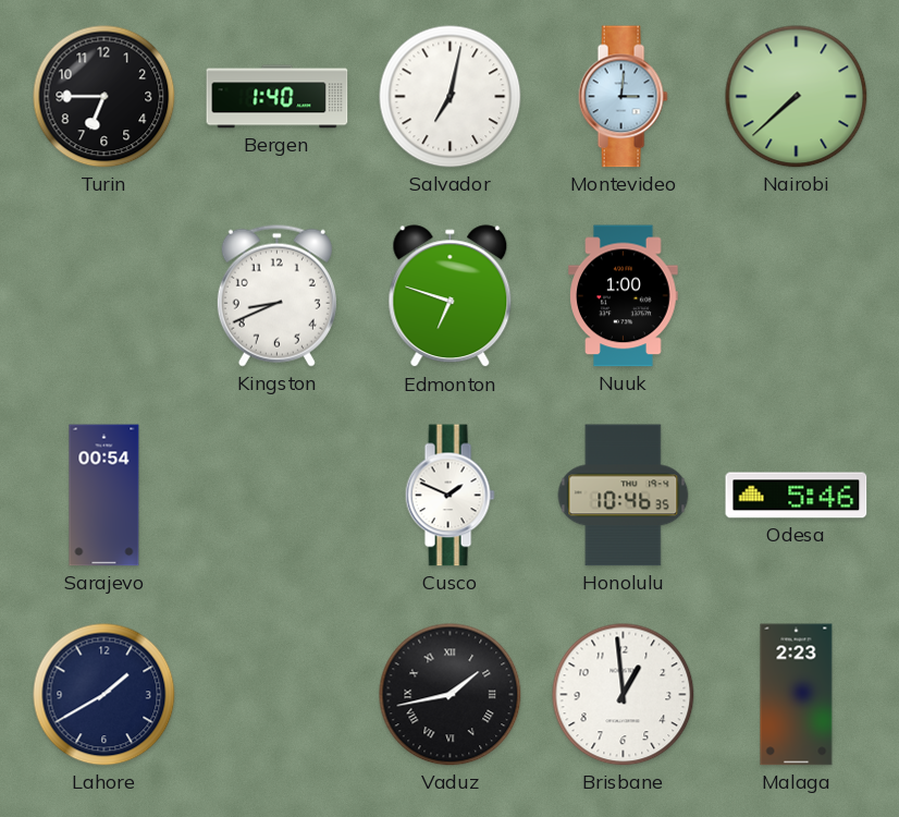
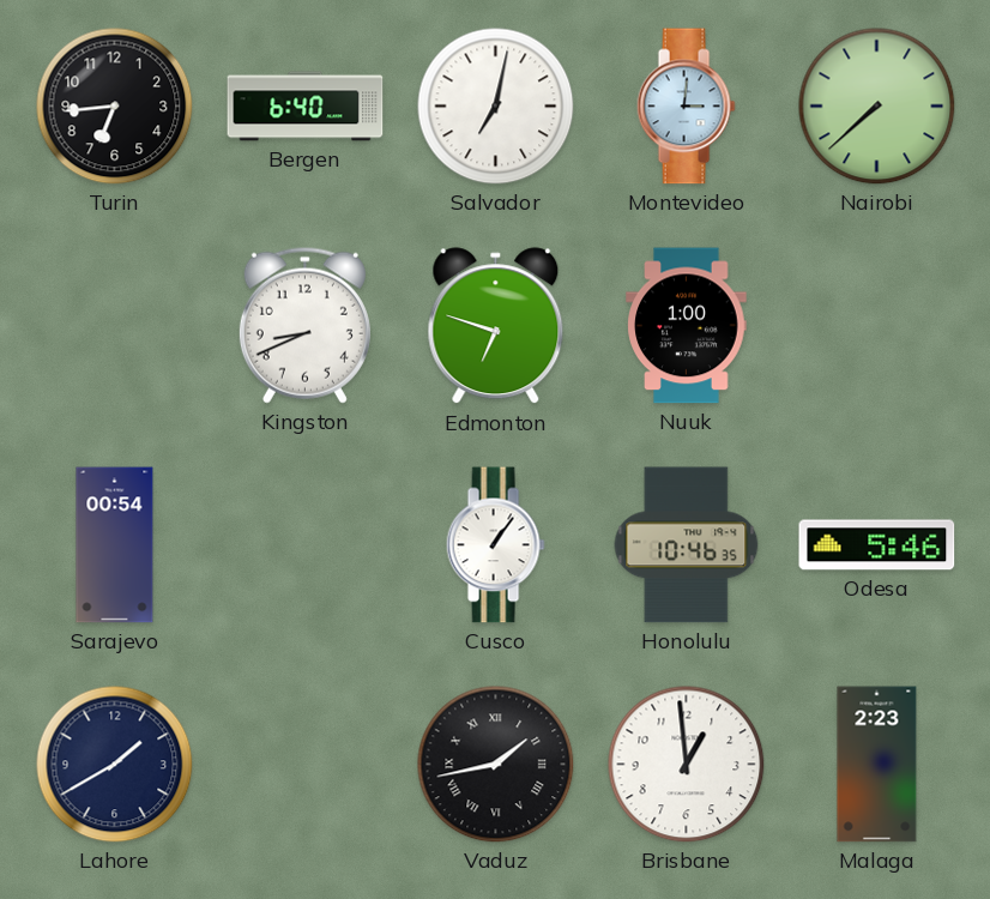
Turin: 6:45 -> 6:44
Bergen: 1:40 -> 6:40
Cusco: 1:49 -> 1:06
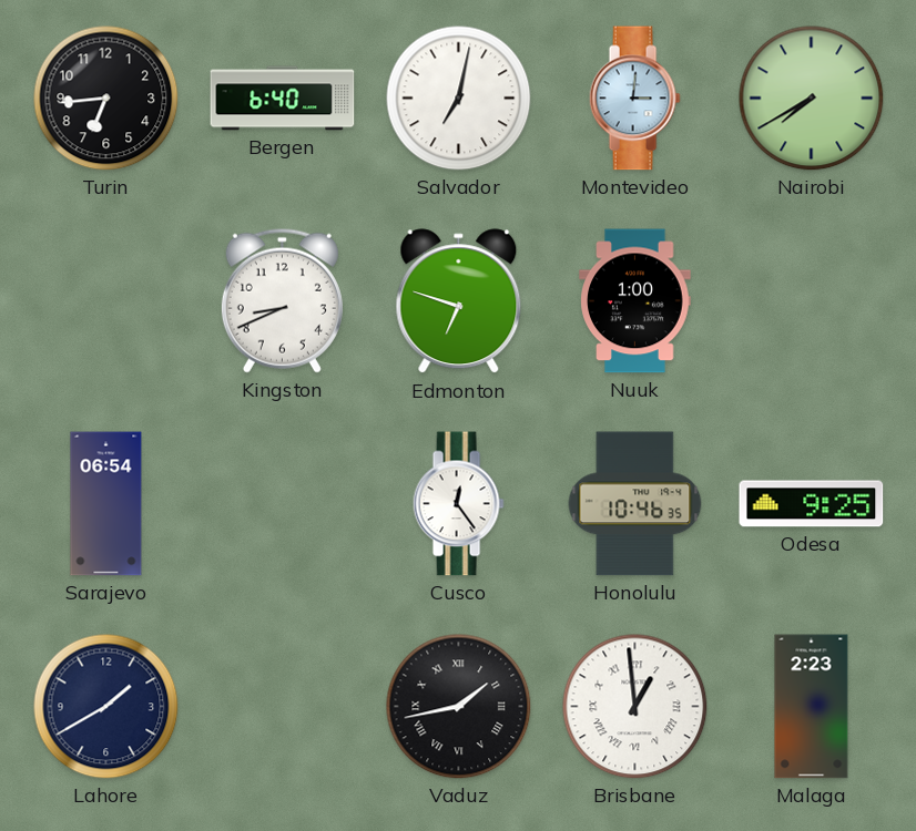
Nairobi: 7:38 -> 7:40
Sarajevo: 00:54 -> 06:54
Cusco: 1:06 -> 12:24
Odesa: 5:46 -> 9:25
Brisbane numerals: Arabic -> Roman
